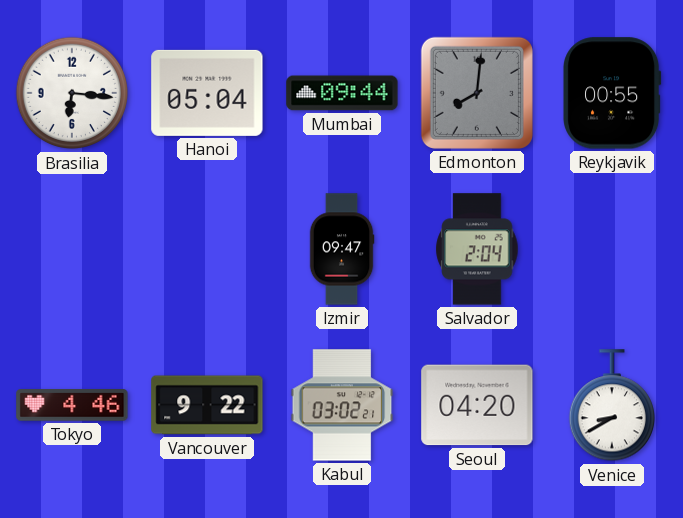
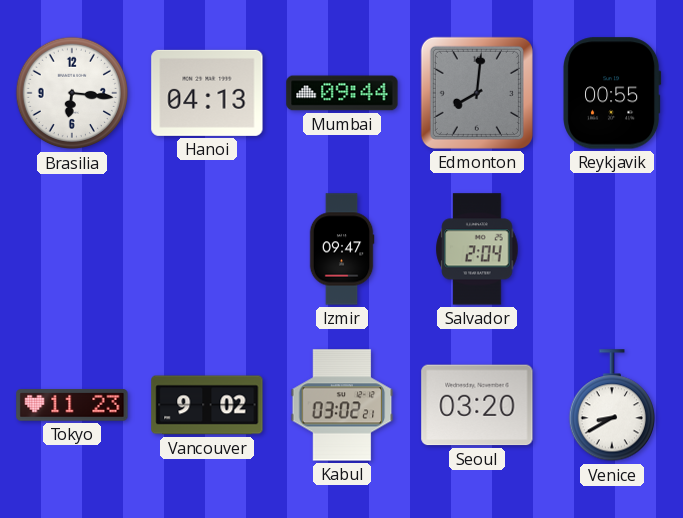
Hanoi: 05:04 -> 04:13
Tokyo: 4:46 -> 11:23
Vancouver: 9:22 -> 9:02
Seoul: 04:20 -> 03:20
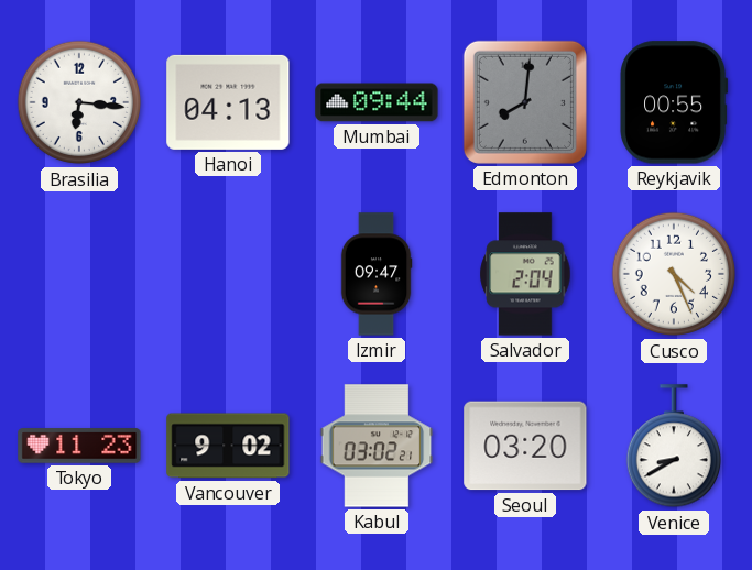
Cusco: none -> 4:26
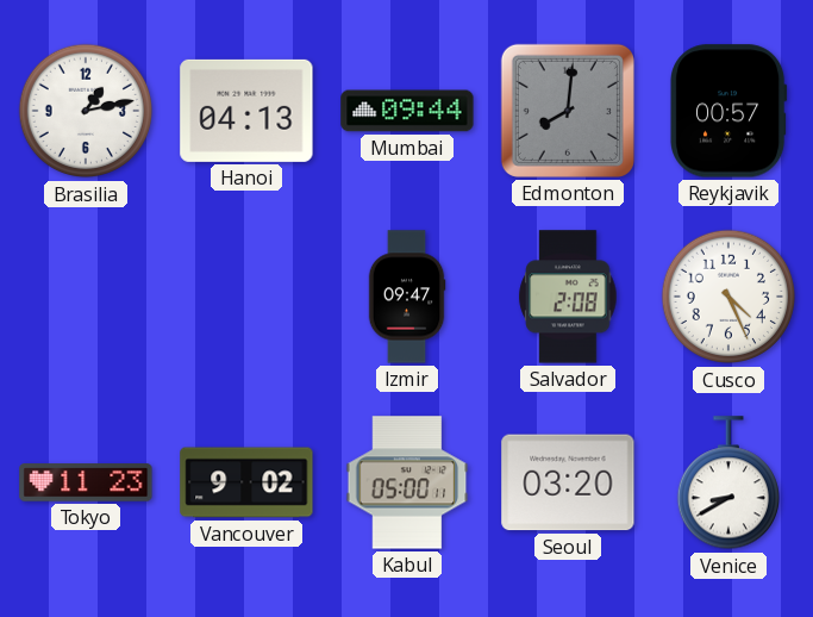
Brasilia: 6:16 -> 1:13
Reykjavik: 00:55 -> 00:57
Salvador: 2:04 -> 2:08
Kabul: 03:02 -> 05:00
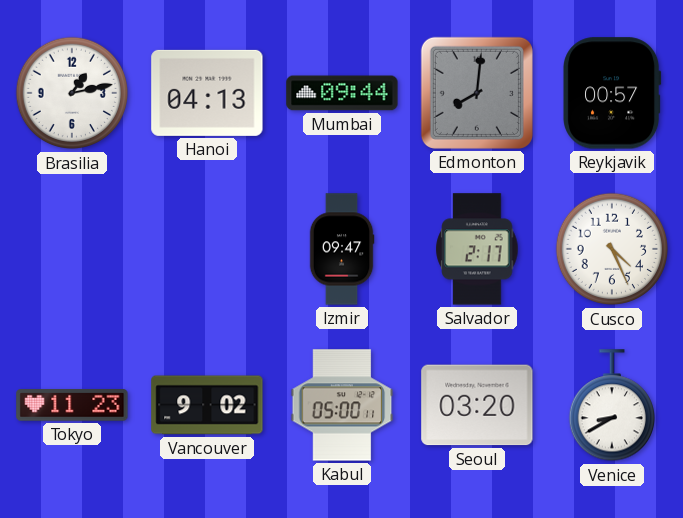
Salvador: 2:08 -> 2:17
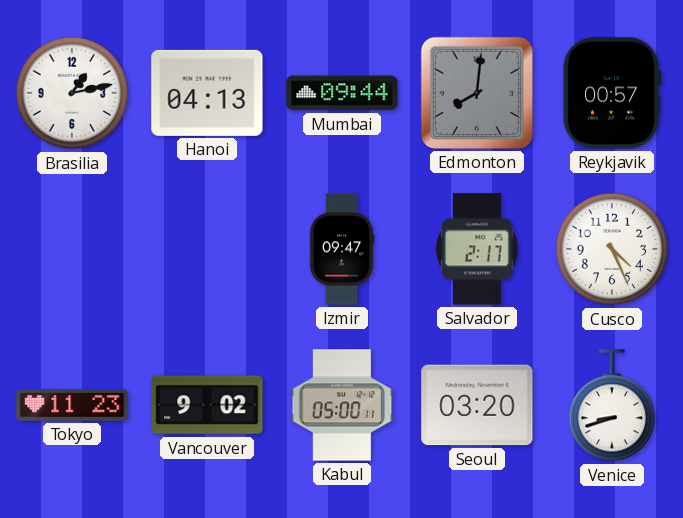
Venice: 8:40 -> 8:42
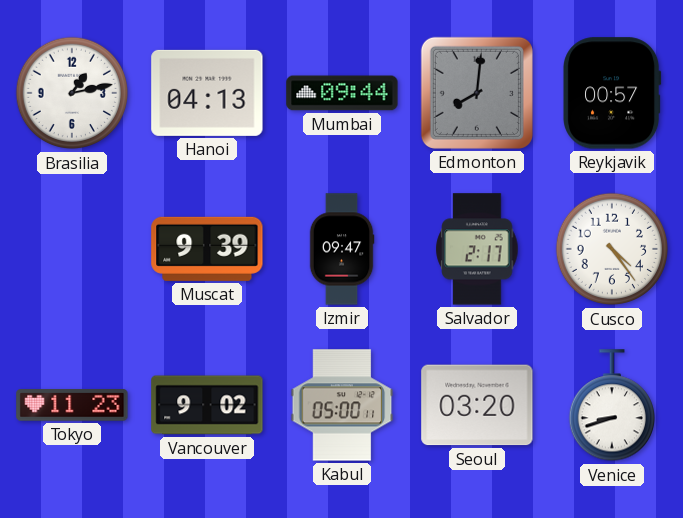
Muscat: none -> 9:39
Cusco: 4:26 -> 4:24
